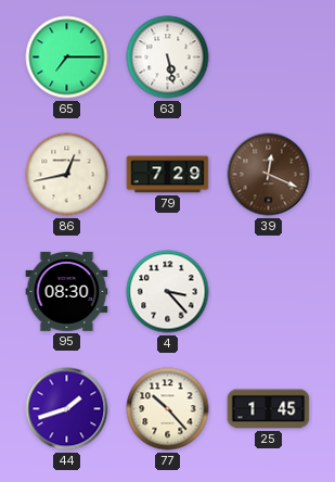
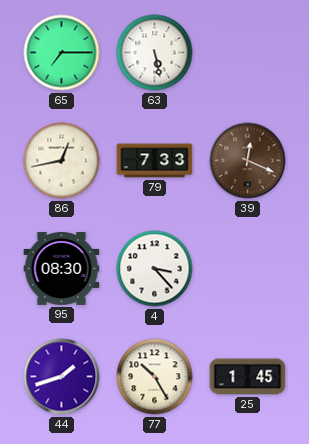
79: 7:29 -> 7:33
77: 10:23 -> 10:25
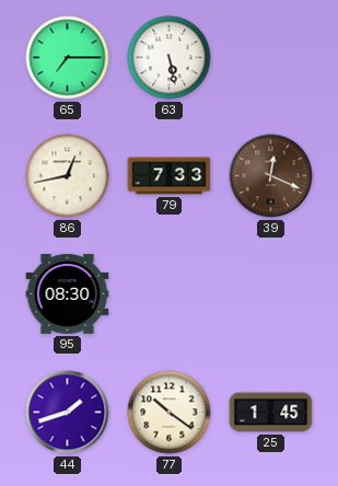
4: 3:23 -> none
77: 10:25 -> 10:21
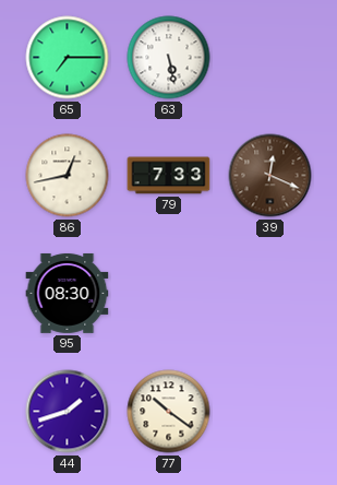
25: 1:45 -> none
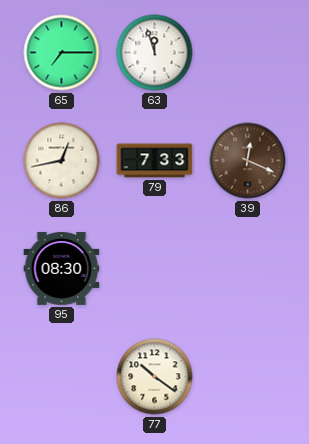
63: 5:28 -> 11:57
44: 1:42 -> none
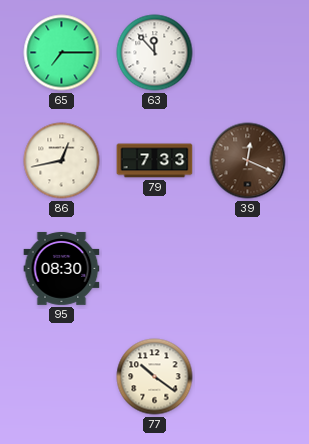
63: 11:57 -> 11:53
